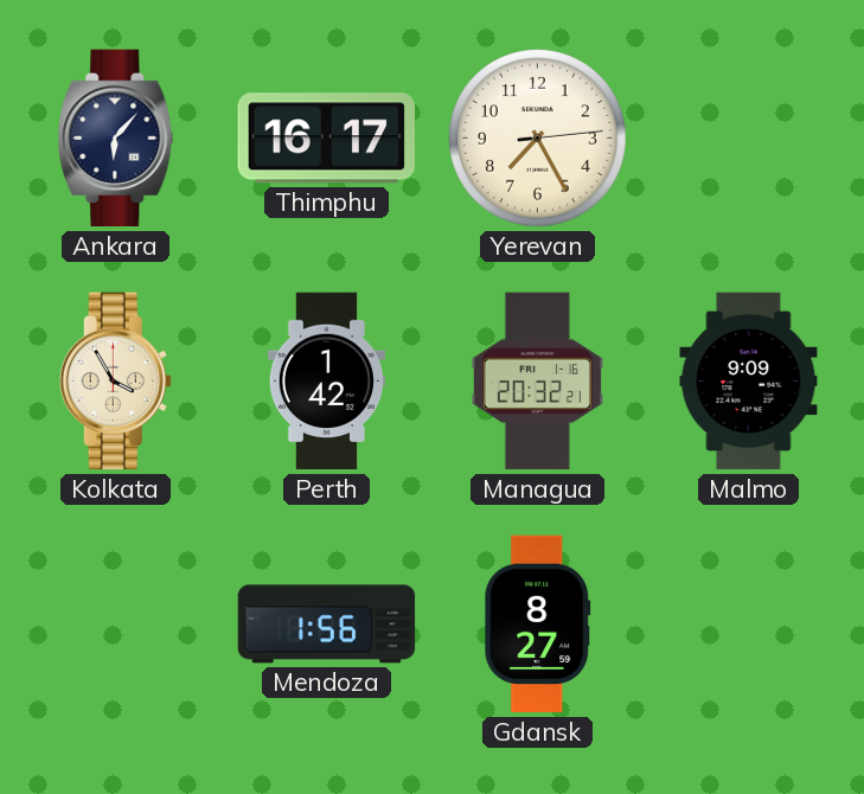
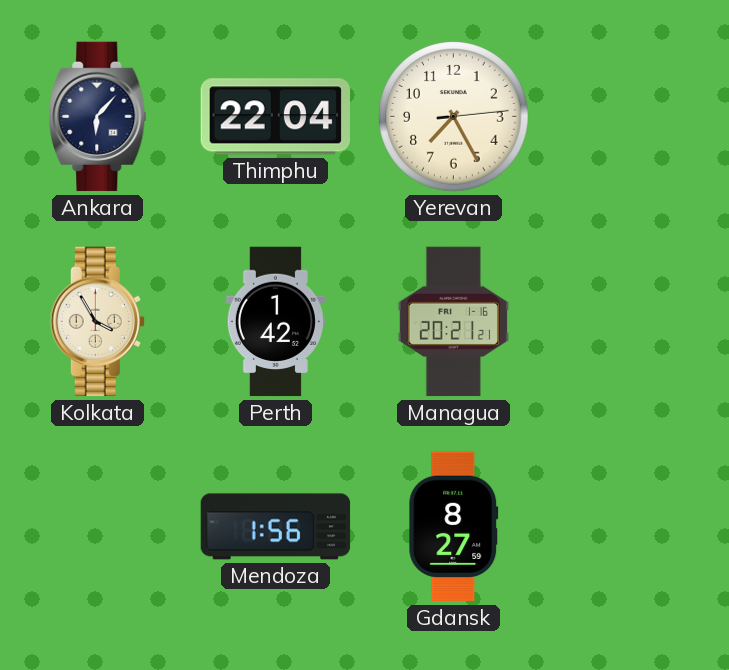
Thimphu: 16:17 -> 22:04
Managua: 20:32 -> 20:21
Malmo: 9:09 -> none
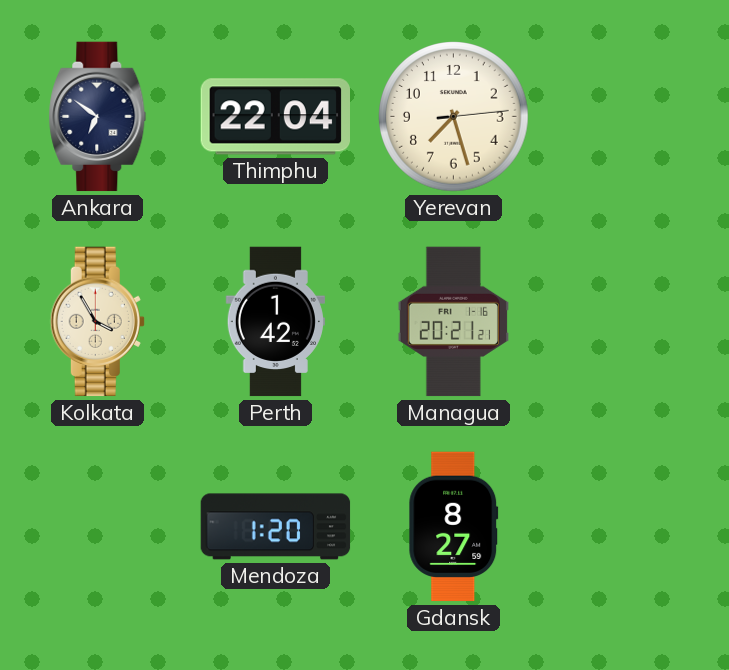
Ankara: 6:07 -> 6:51
Yerevan: 7:25 -> 7:27
Mendoza: 1:56 -> 1:20
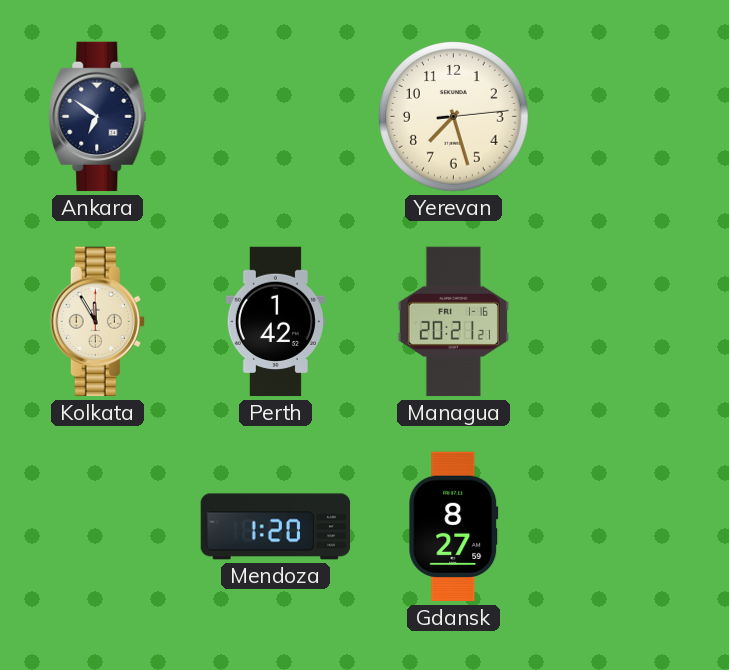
Thimphu: 22:04 -> none
Kolkata: 3:55 -> 11:55
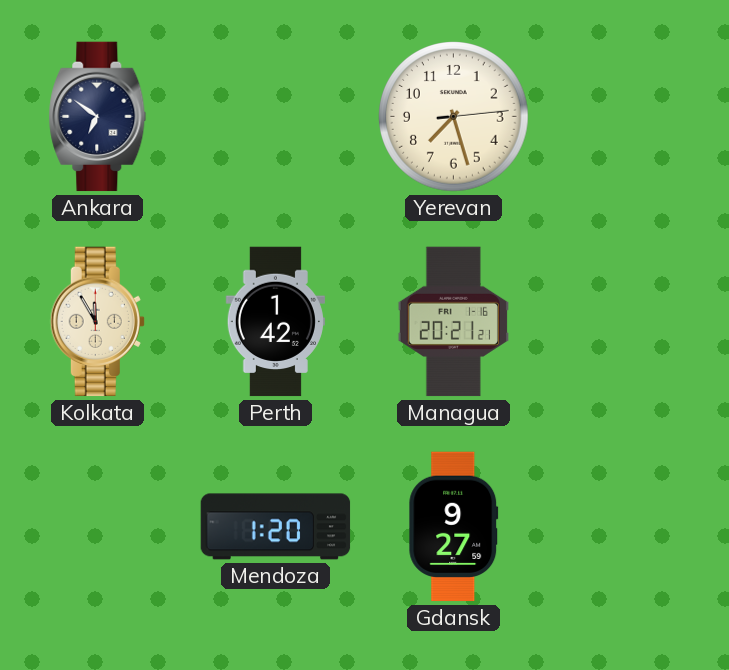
Gdansk: 8:27 -> 9:27
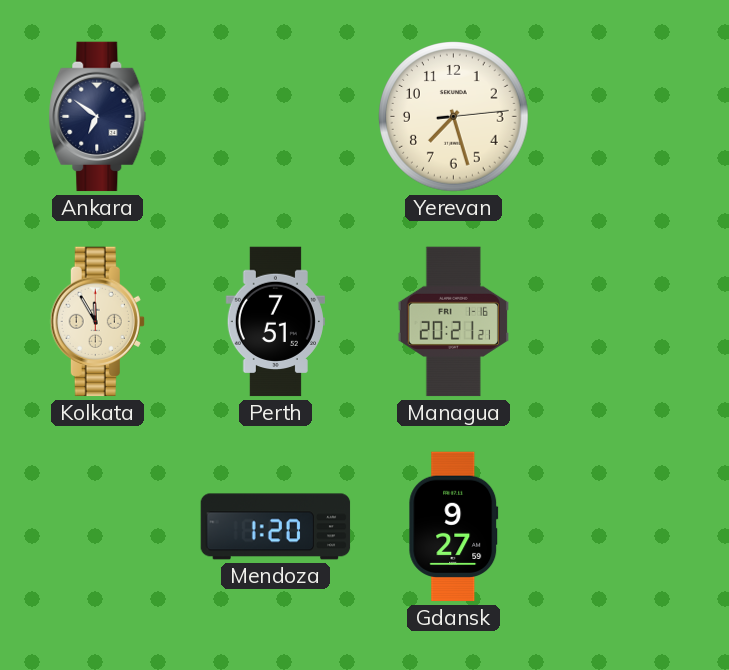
Perth: 1:42 -> 7:51
